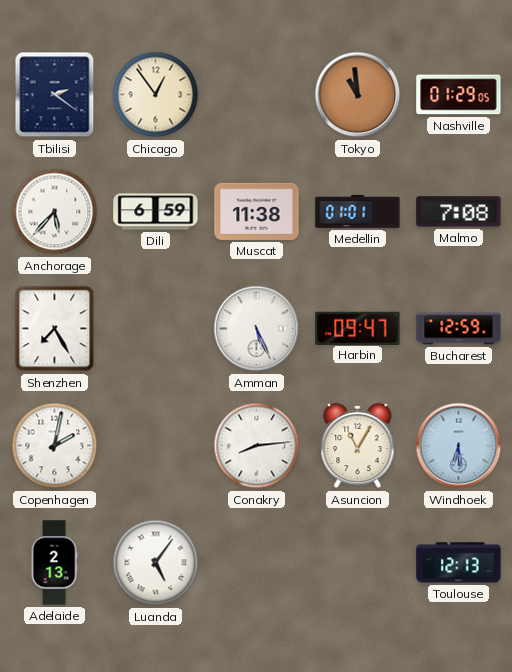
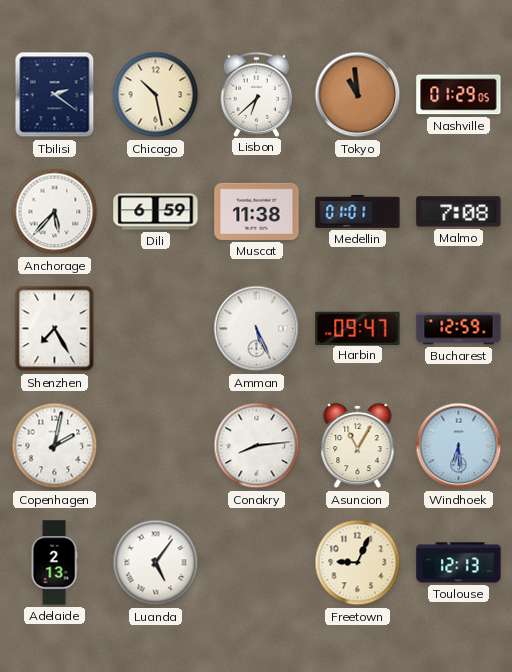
Chicago: 12:54 -> 10:28
Lisbon: none -> 6:38
Freetown: none -> 9:04
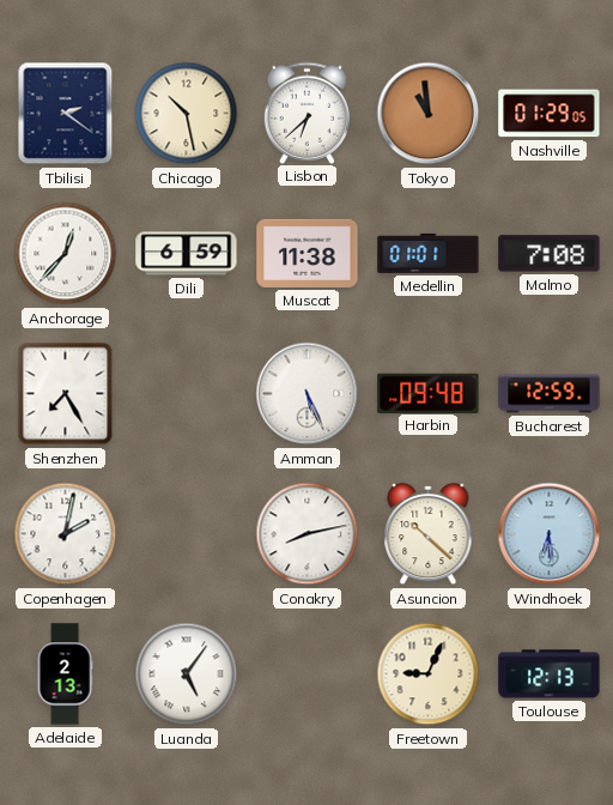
Anchorage: 5:37 -> 12:37
Harbin: 09:47 -> 09:48
Conakry: 8:14 -> 8:13
Asuncion: 11:05 -> 10:22
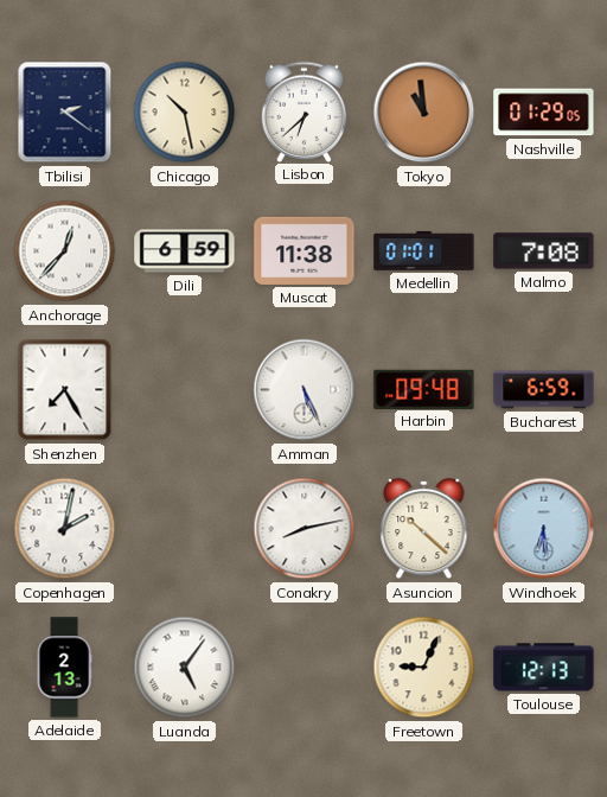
Bucharest: 12:59 -> 6:59
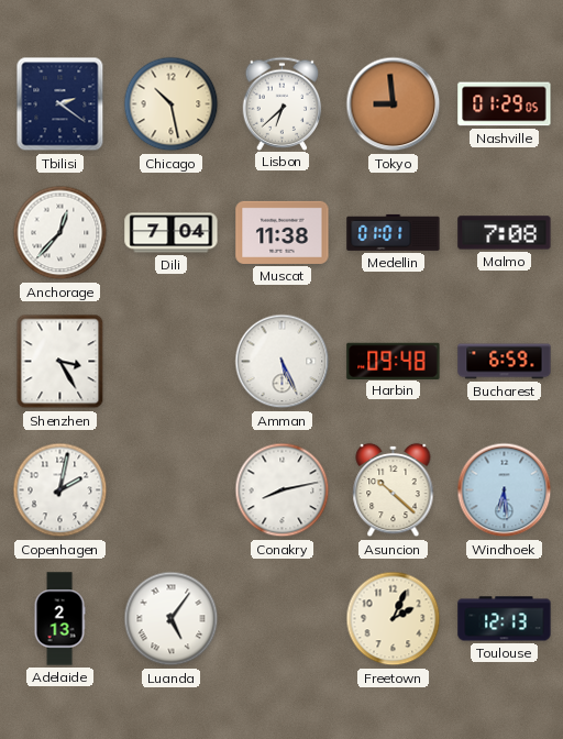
Tokyo: 10:59 -> 8:59
Dili: 6:59 -> 7:04
Shenzhen: 7:25 -> 3:25
Freetown: 9:04 -> 2:04
